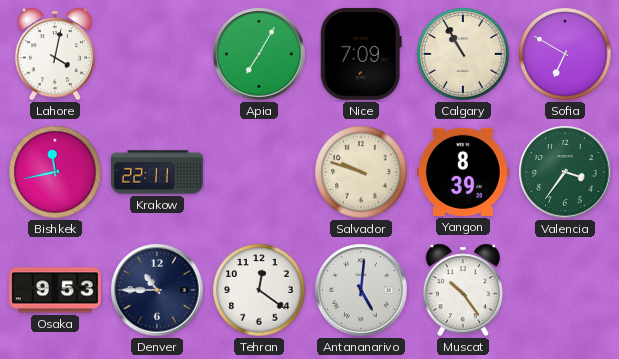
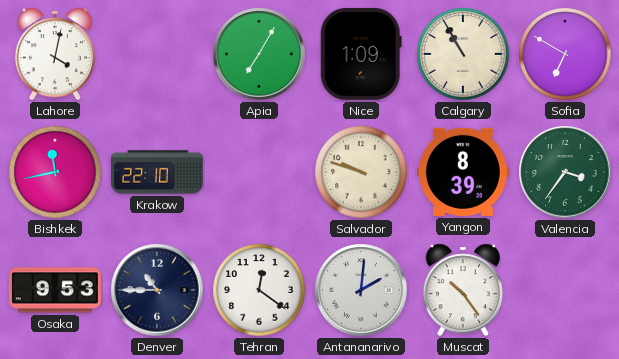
Nice: 7:09 -> 1:09
Krakow: 22:11 -> 22:10
Antananarivo: 5:01 -> 2:01
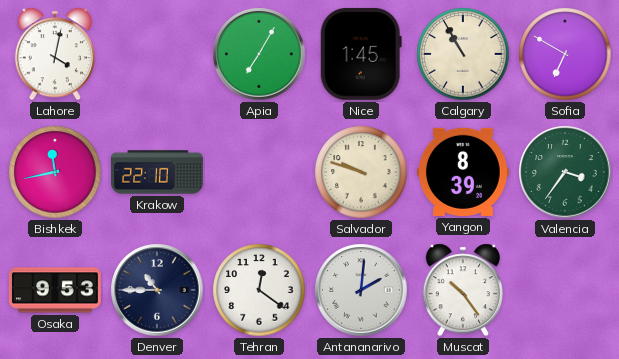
Nice: 1:09 -> 1:45
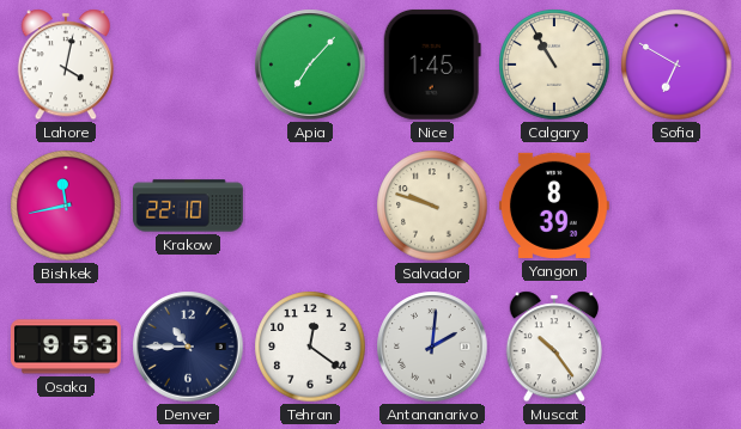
Apia: 7:05 -> 7:07
Valencia: 3:36 -> none
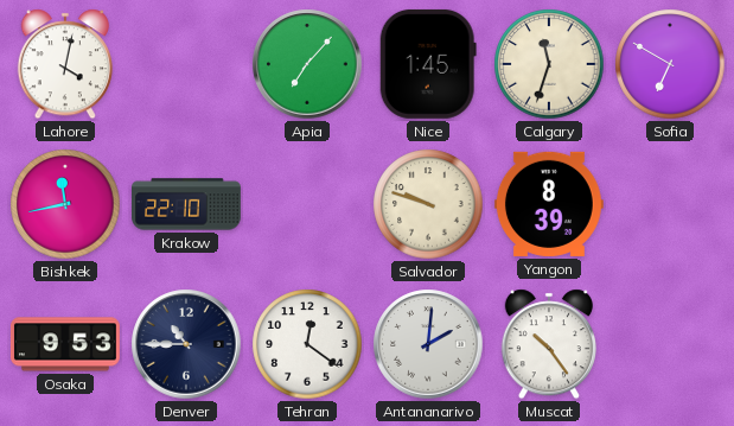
Calgary: 10:55 -> 11:33
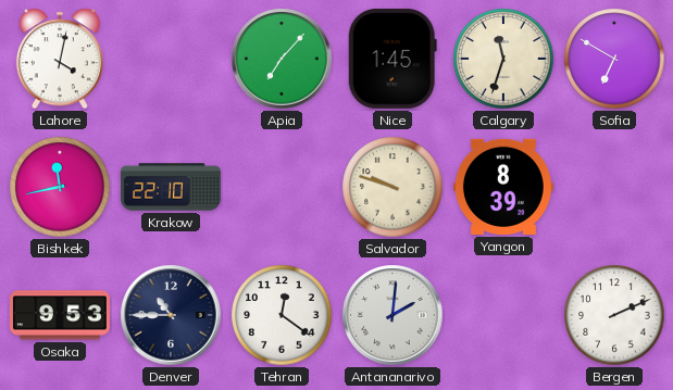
Muscat: 10:24 -> none
Bergen: none -> 2:11
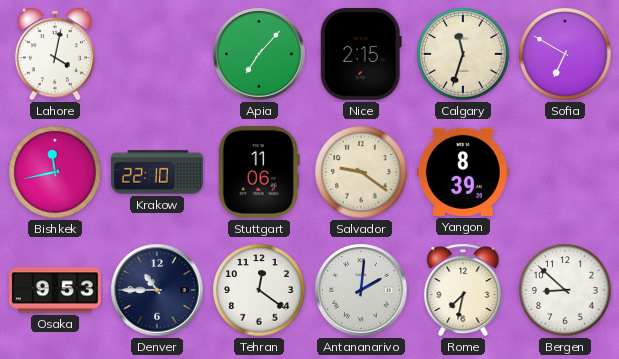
Nice: 1:45 -> 2:15
Stuttgart: none -> 11:06
Salvador: 9:48 -> 9:21
Rome: none -> 7:32
Bergen: 2:11 -> 8:52
